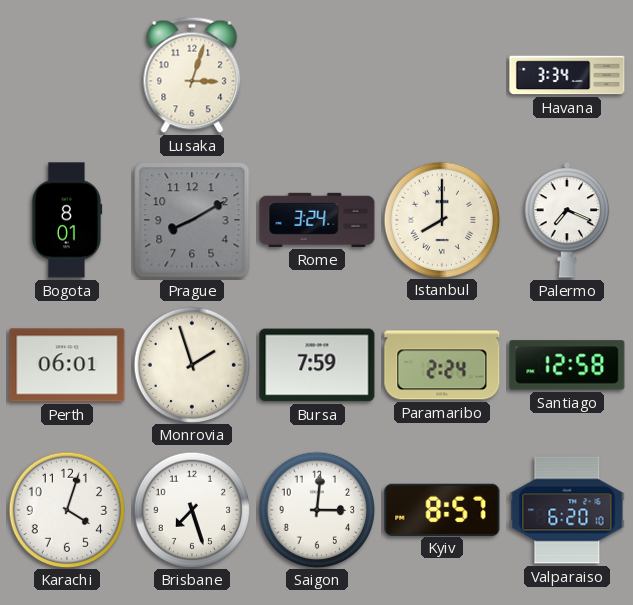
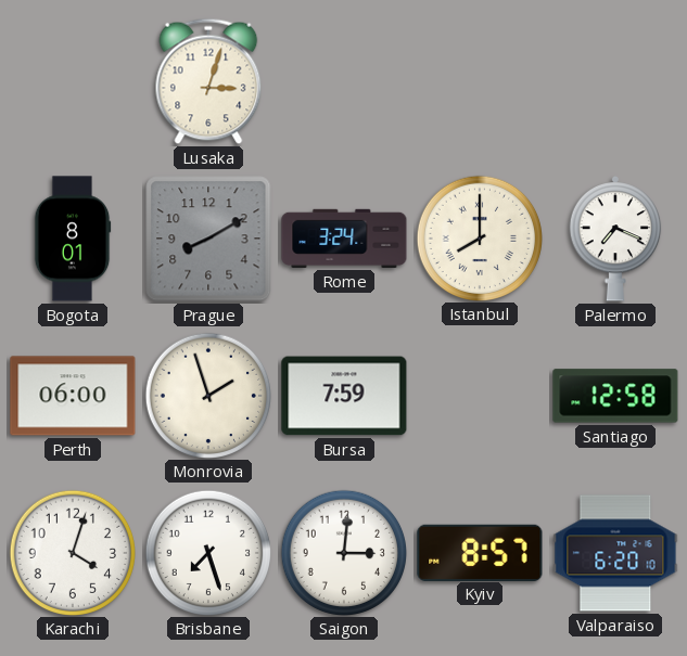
Havana: 3:34 -> none
Perth: 06:01 -> 06:00
Paramaribo: 2:24 -> none
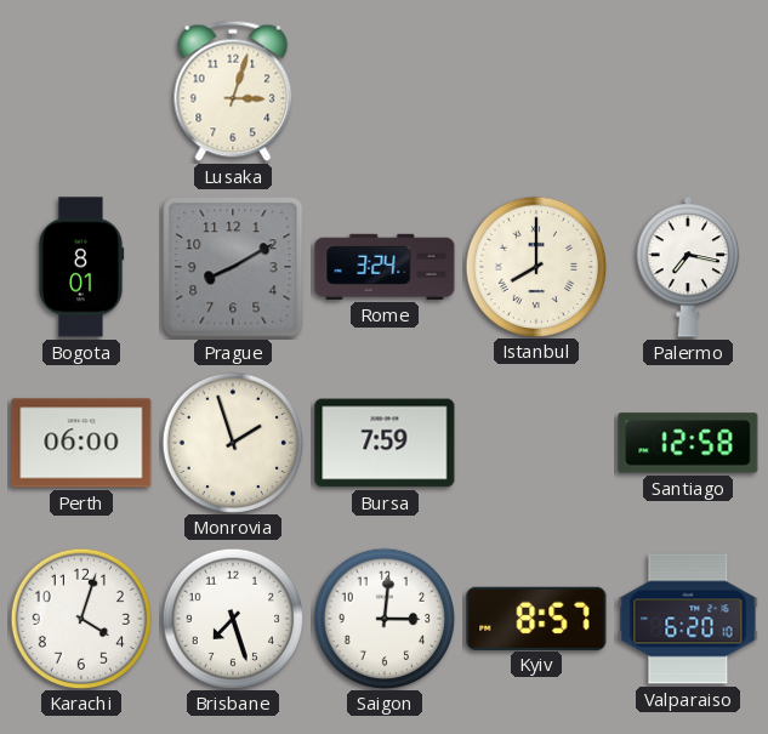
Palermo: 7:19 -> 7:17
